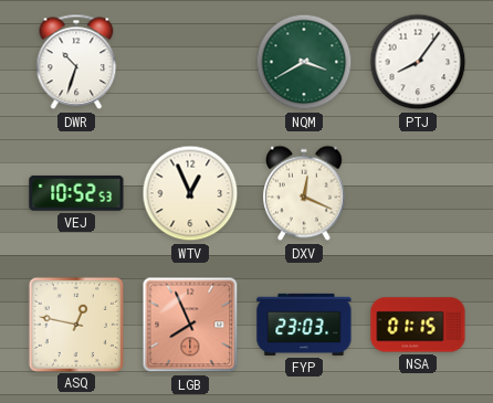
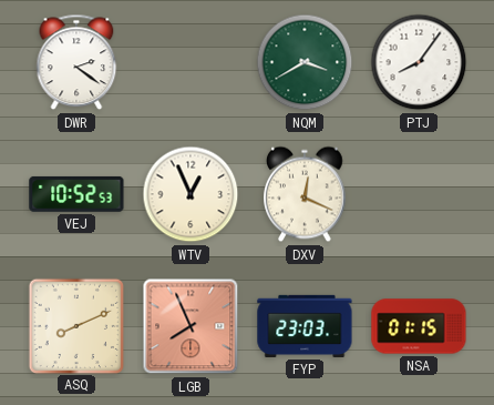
DWR: 10:33 -> 2:21
ASQ: 12:47 -> 8:11
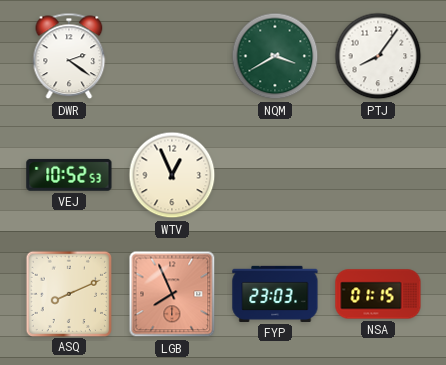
DXV: 12:19 -> none
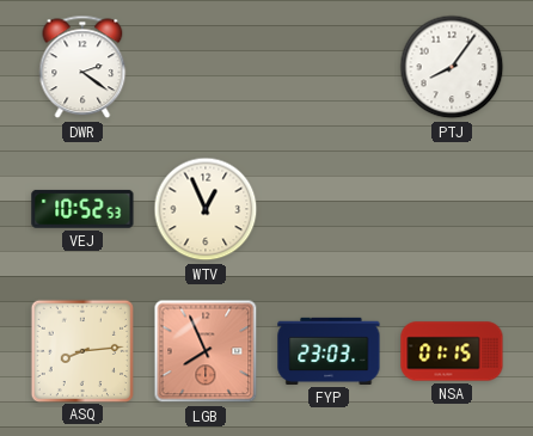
NQM: 3:40 -> none
ASQ: 8:11 -> 8:14
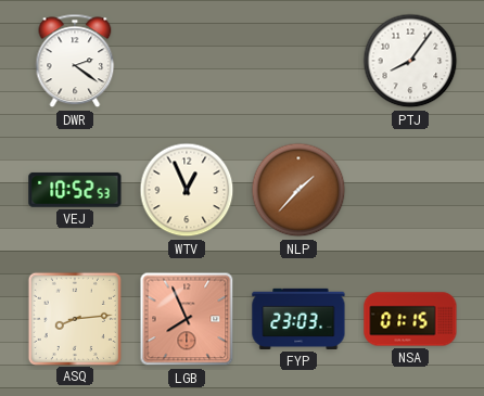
NLP: none -> 1:37
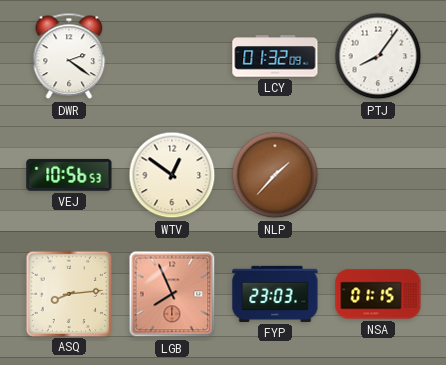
LCY: none -> 01:32
VEJ: 10:52 -> 10:56
WTV: 12:56 -> 12:51
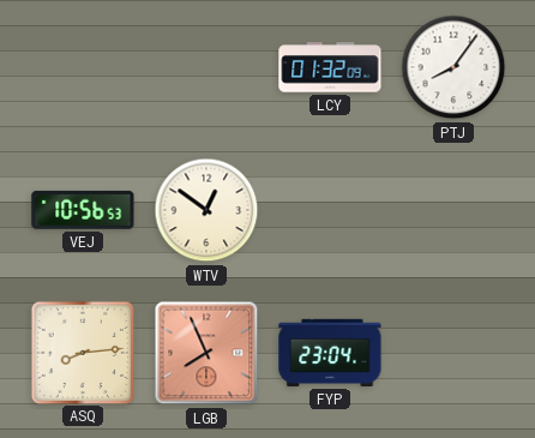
DWR: 2:21 -> none
NLP: 1:37 -> none
FYP: 23:03 -> 23:04
NSA: 01:15 -> none
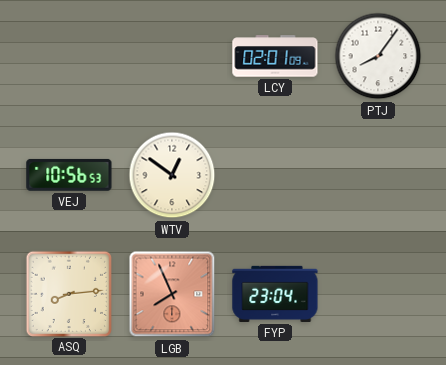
LCY: 01:32 -> 02:01
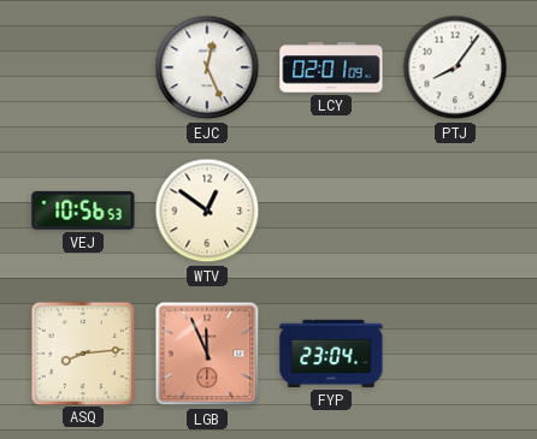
EJC: none -> 12:26
LGB: 7:56 -> 11:56
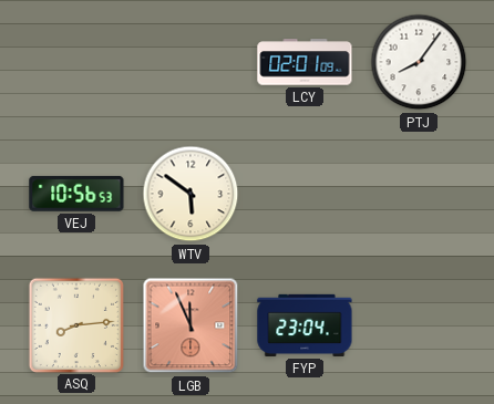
EJC: 12:26 -> none
WTV: 12:51 -> 5:51
